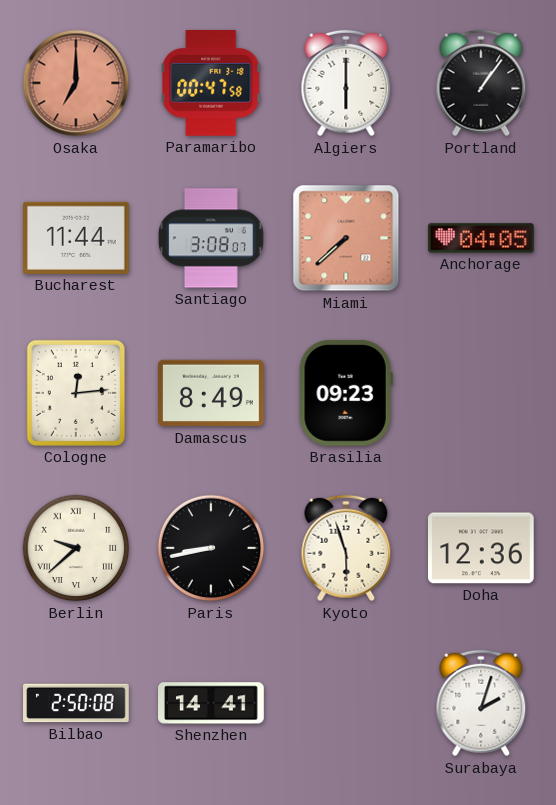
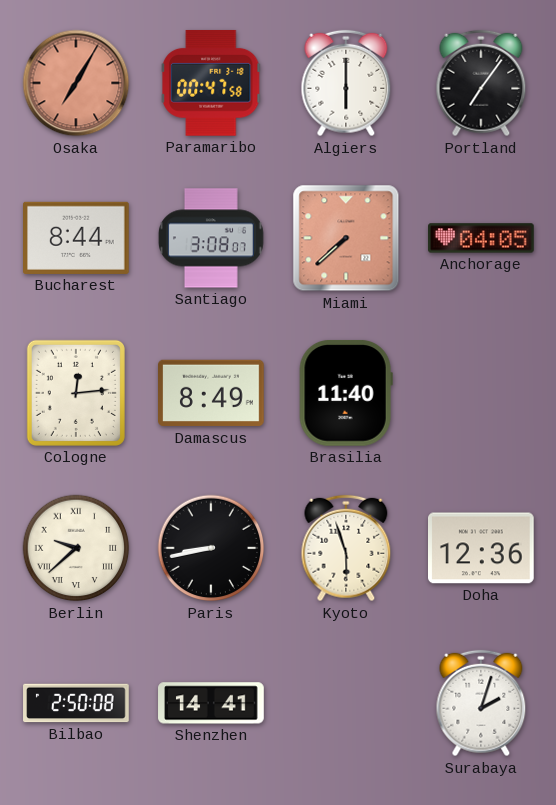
Osaka: 7:00 -> 7:05
Portland: 1:06 -> 7:06
Bucharest: 11:44 -> 8:44
Brasilia: 09:23 -> 11:40
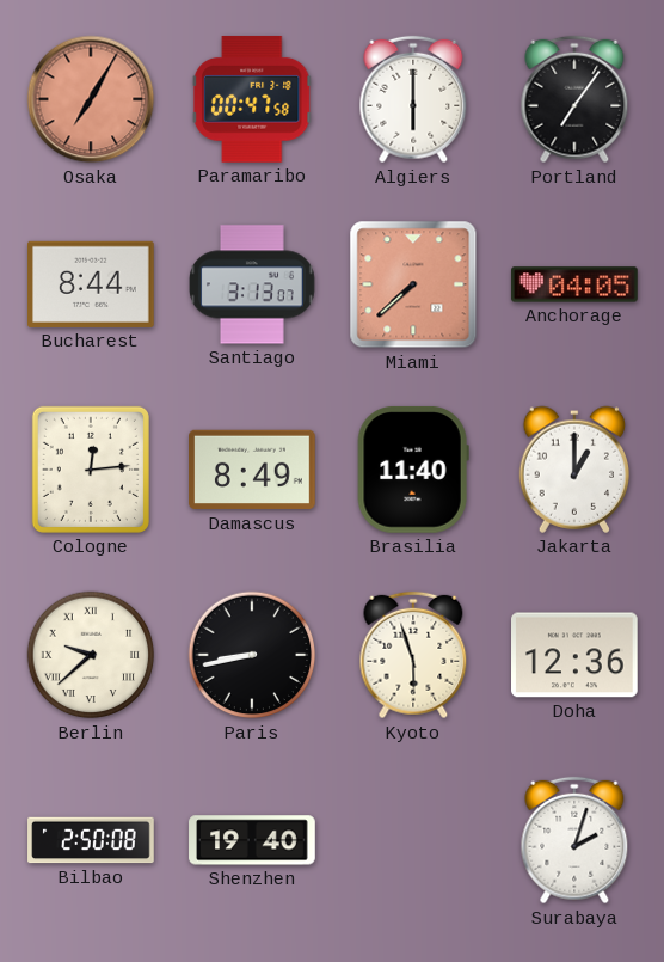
Santiago: 3:08 -> 3:13
Jakarta: none -> 1:00
Shenzhen: 14:41 -> 19:40
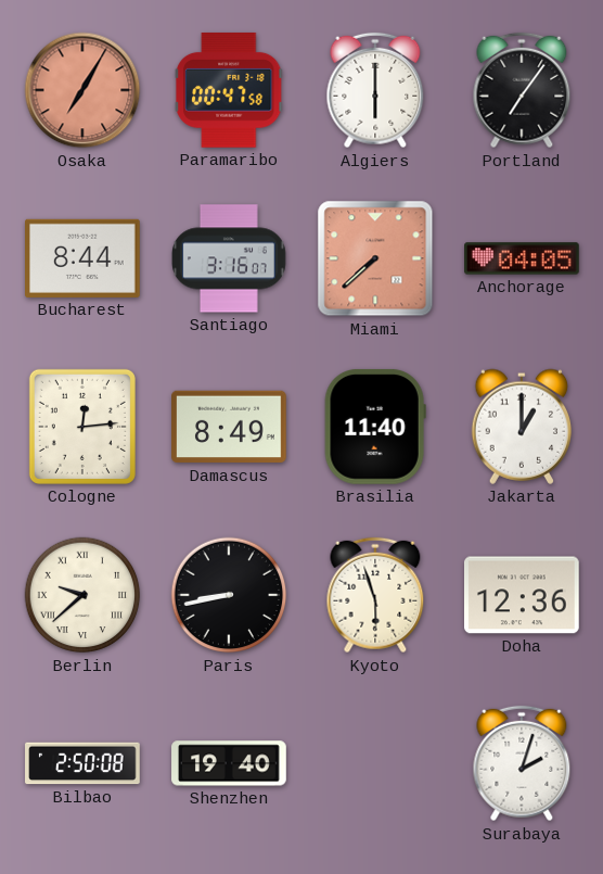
Santiago: 3:13 -> 3:16
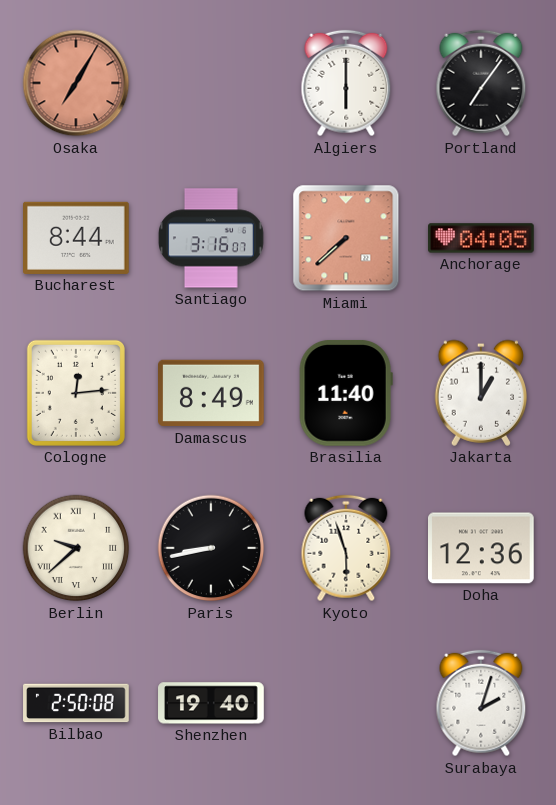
Paramaribo: 00:47 -> none
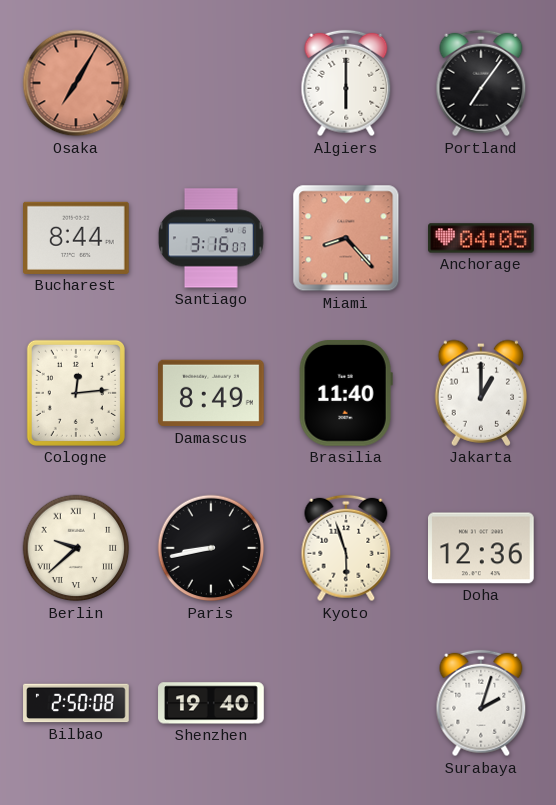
Miami: 7:38 -> 8:23
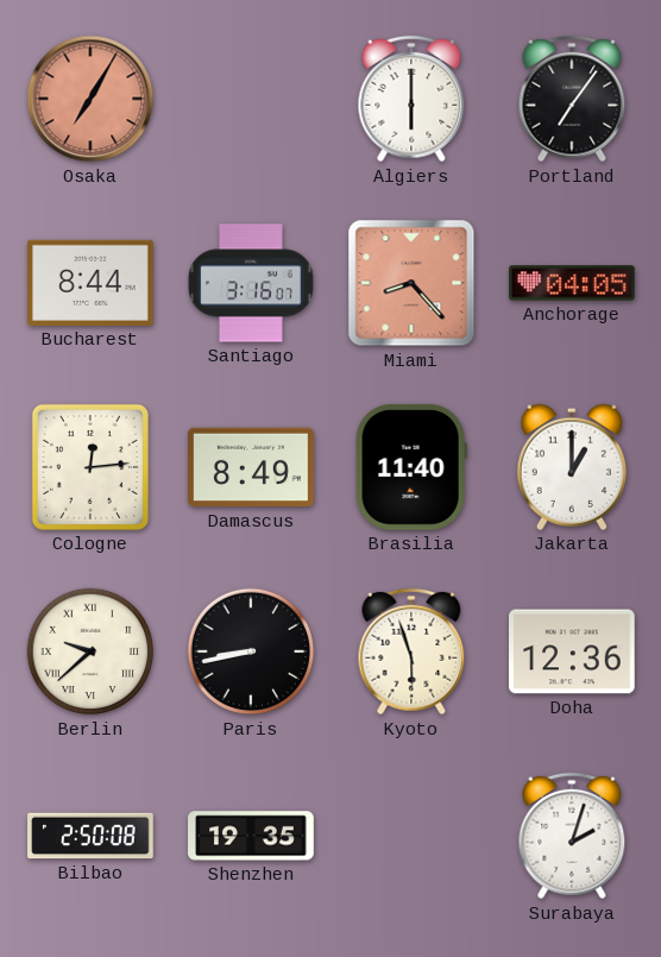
Shenzhen: 19:40 -> 19:35
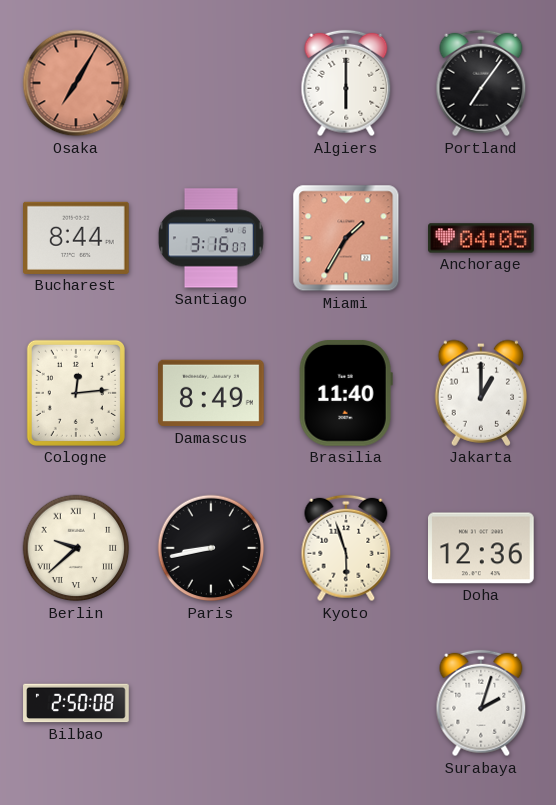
Miami: 8:23 -> 1:35
Shenzhen: 19:35 -> none
